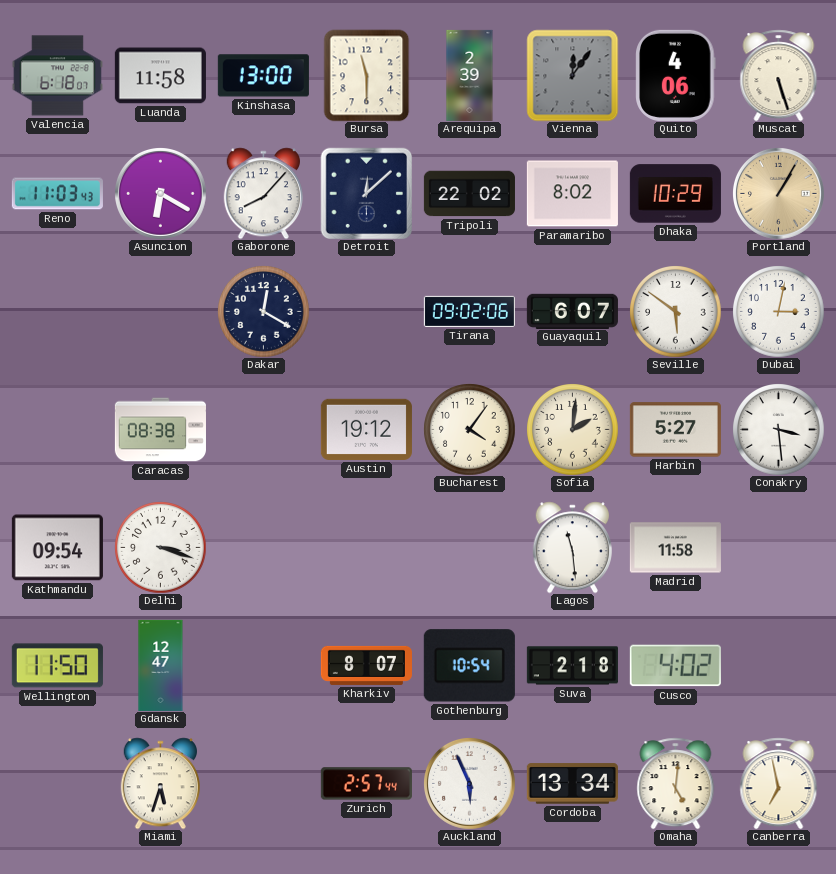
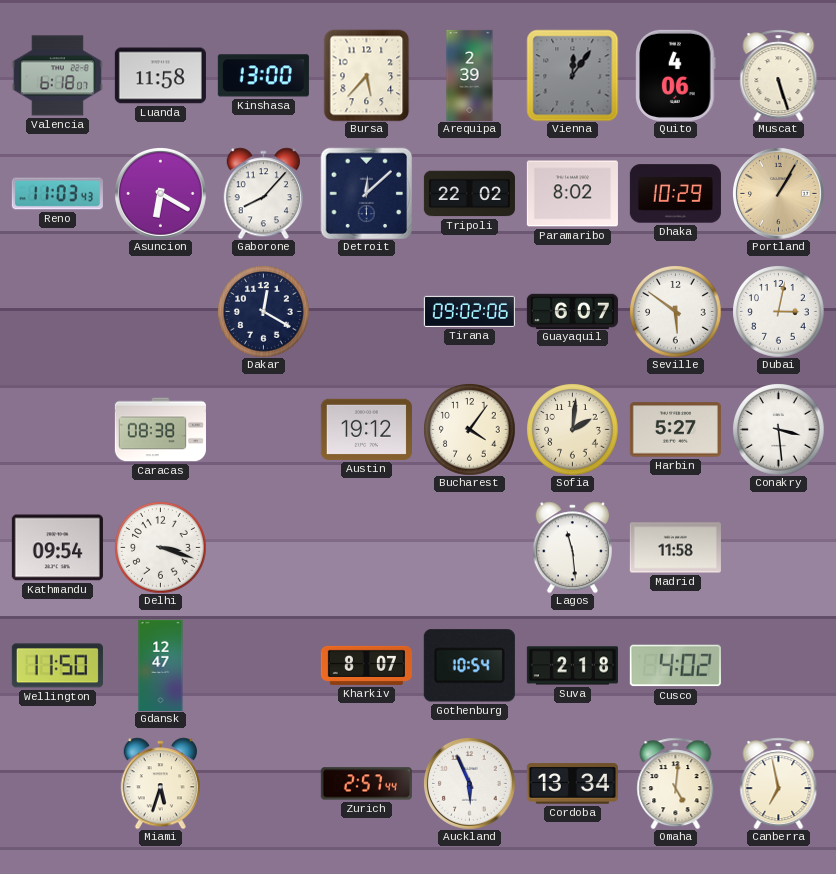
Bursa: 11:30 -> 5:37
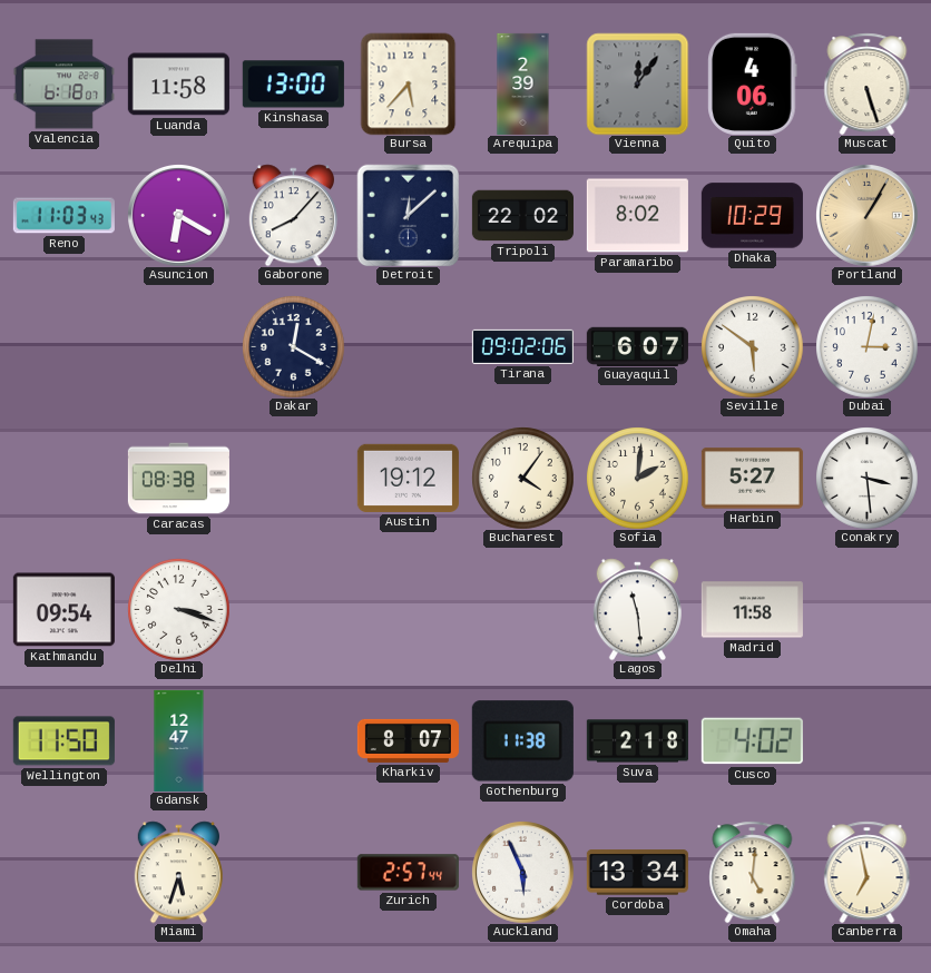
Gothenburg: 10:54 -> 11:38
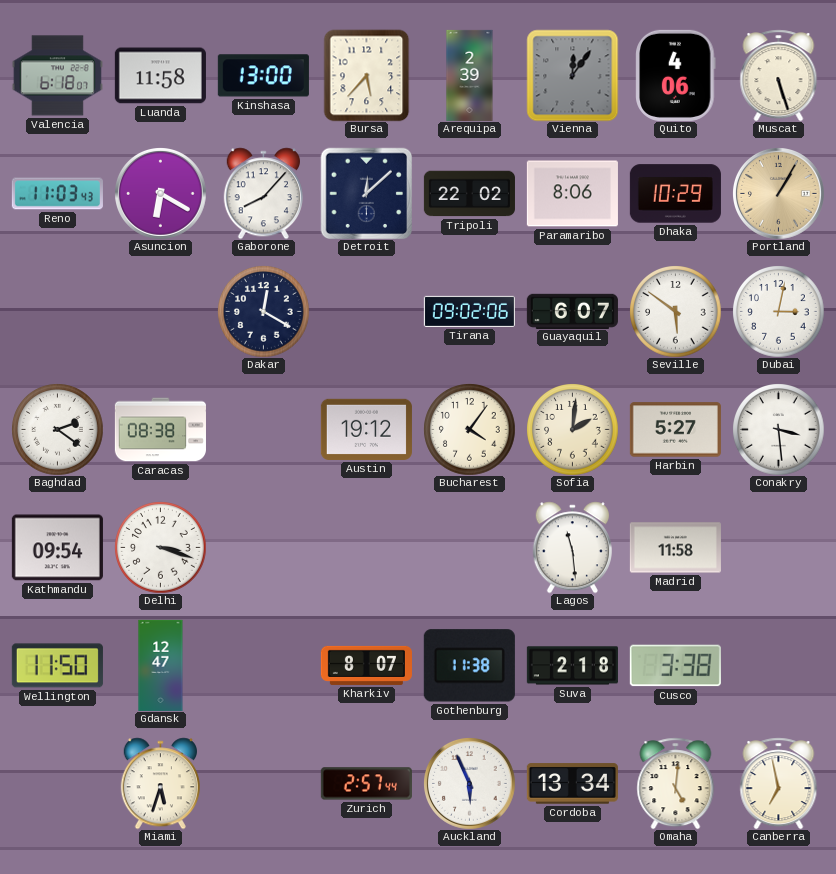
Paramaribo: 8:02 -> 8:06
Baghdad: none -> 2:21
Cusco: 4:02 -> 3:38
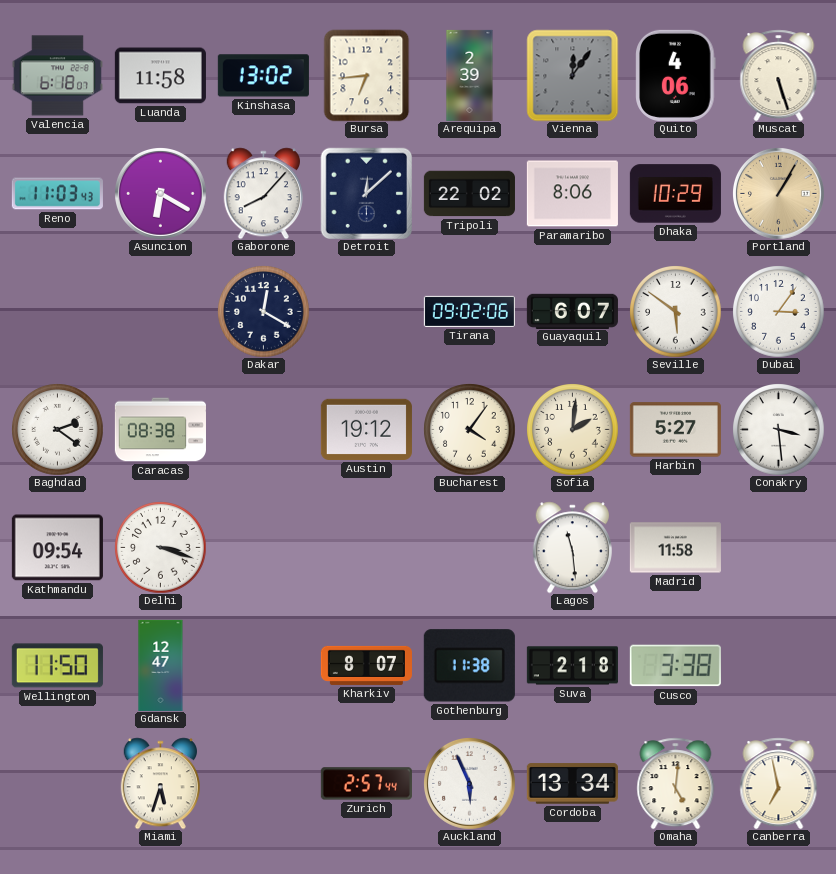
Kinshasa: 13:00 -> 13:02
Bursa: 5:37 -> 6:44
Dubai: 3:02 -> 3:06
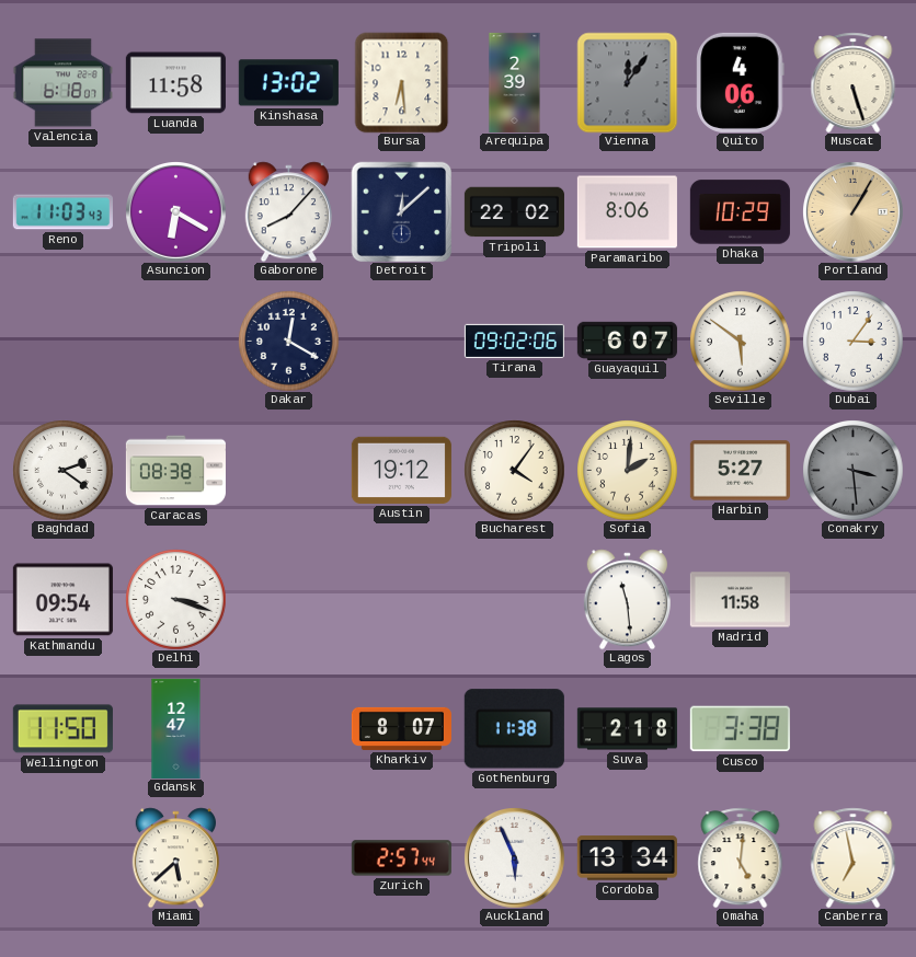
Bursa: 6:44 -> 6:29
Conakry dial: white -> grey
Miami: 5:33 -> 5:38
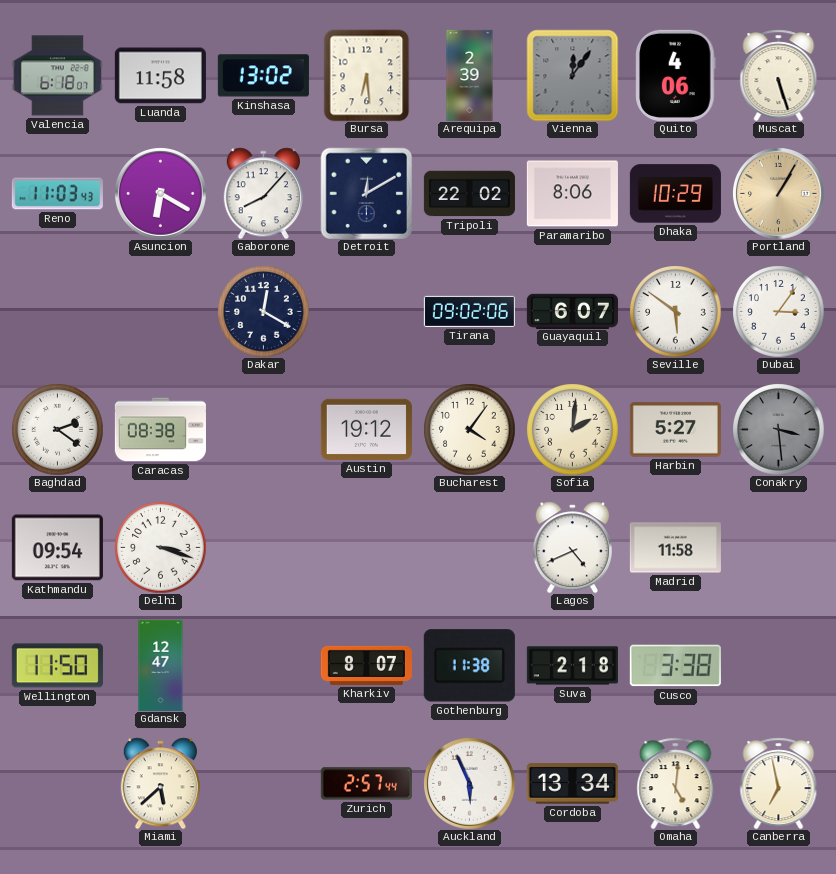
Detroit: 12:08 -> 12:10
Lagos: 11:29 -> 4:41
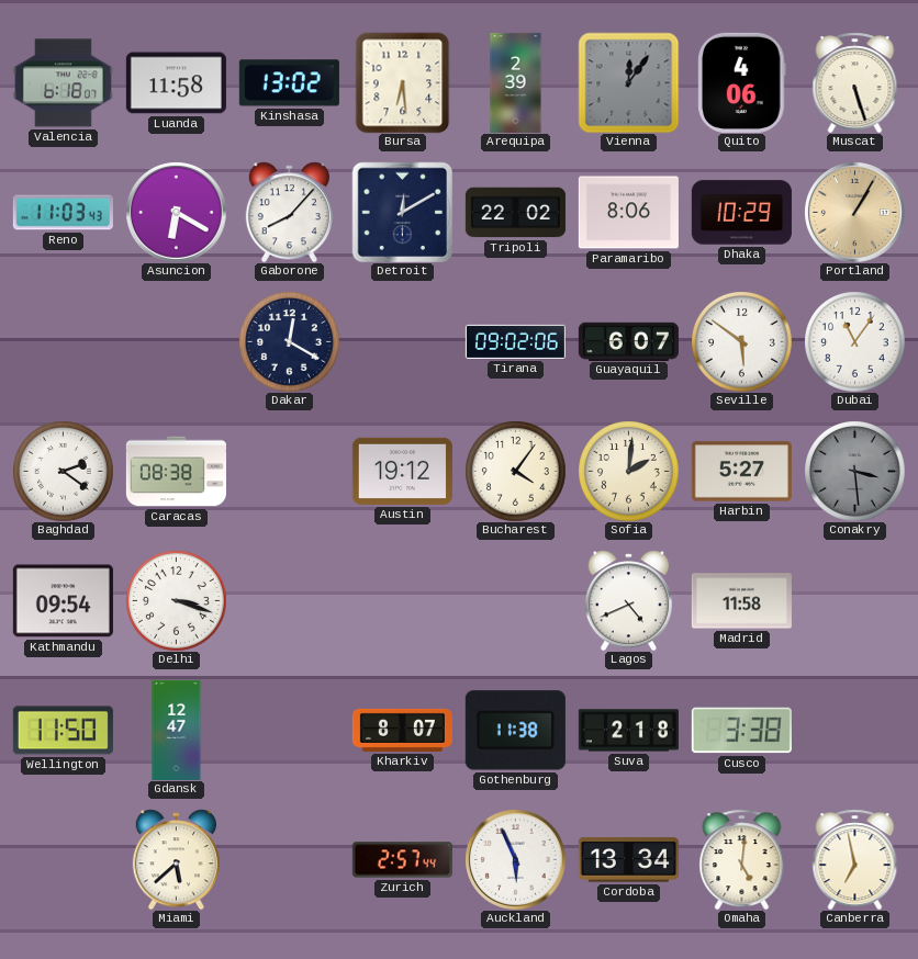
Dubai: 3:06 -> 11:06
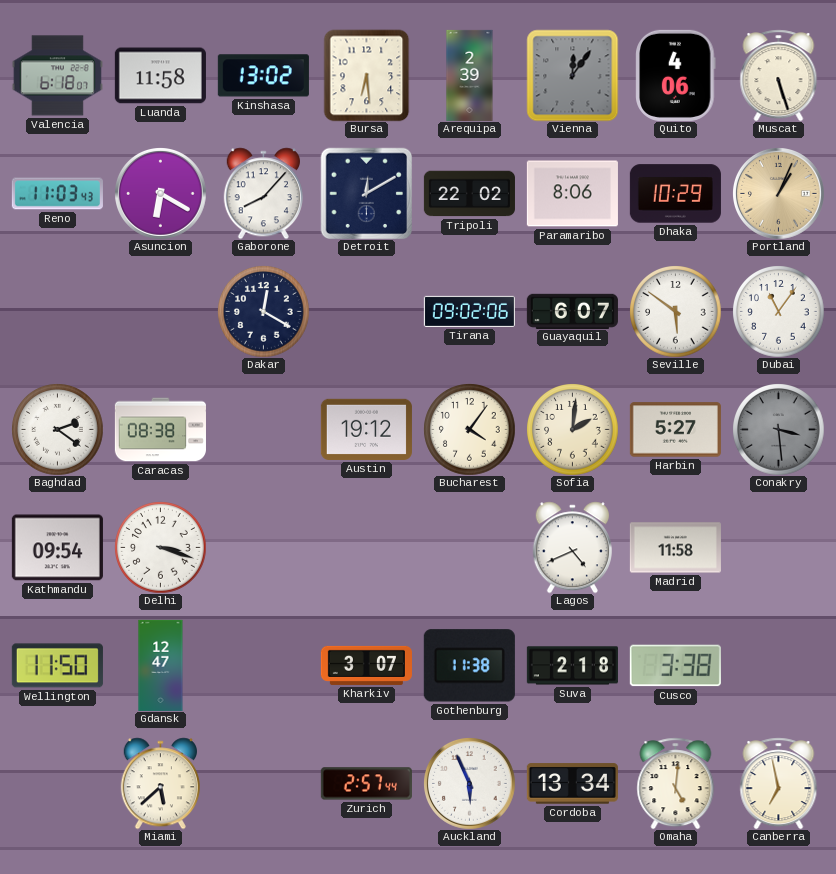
Portland: 1:05 -> 1:04
Kharkiv: 8:07 -> 3:07
